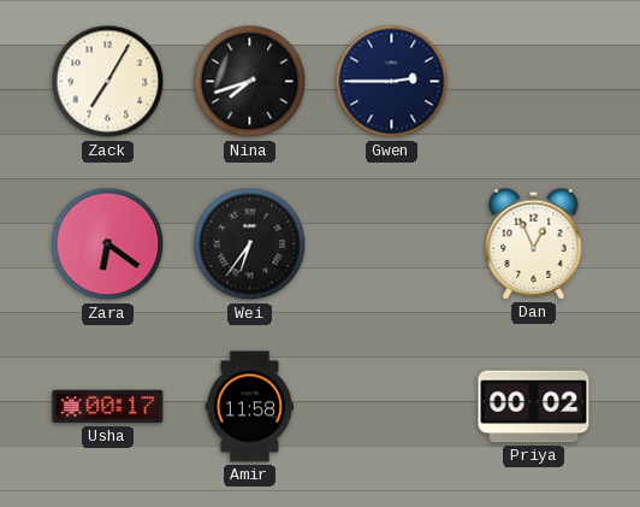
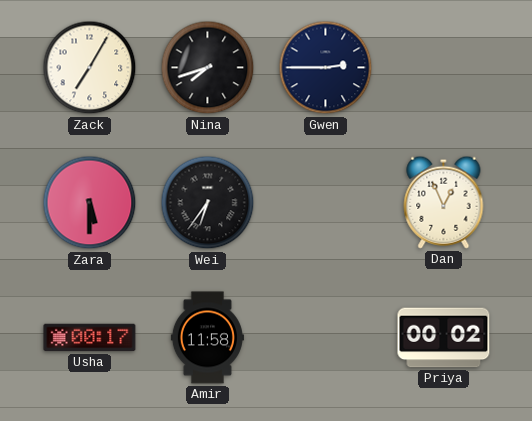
Zara: 6:21 -> 5:30
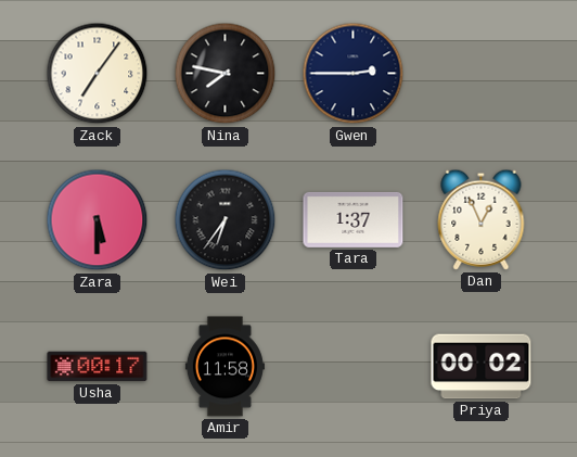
Zack: 7:05 -> 7:06
Nina: 7:42 -> 7:47
Tara: none -> 1:37
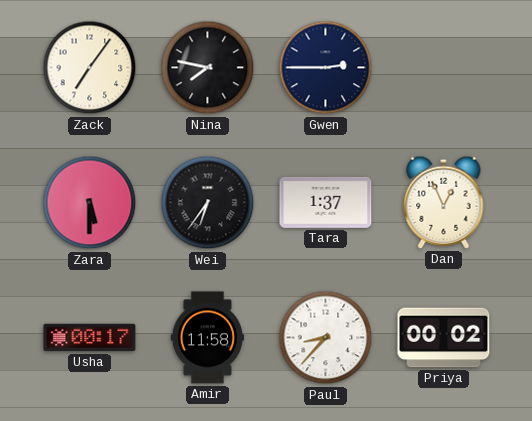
Paul: none -> 8:37
